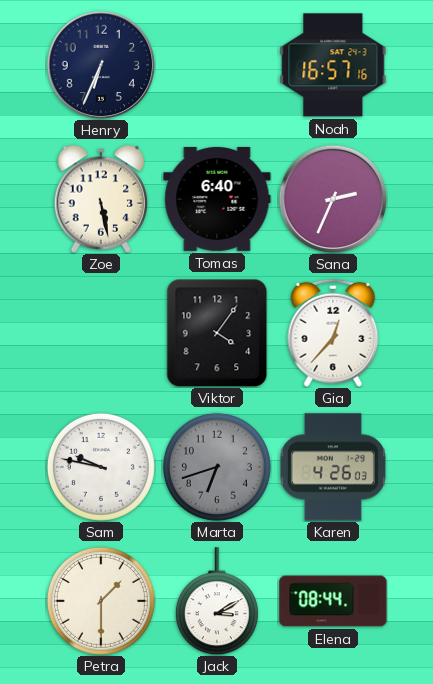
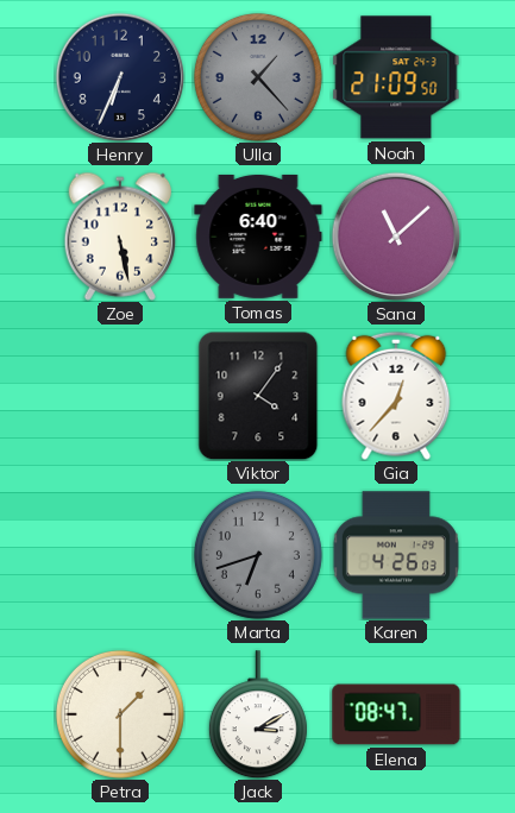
Ulla: none -> 1:23
Noah: 16:57 -> 21:09
Sana: 2:34 -> 11:08
Sam: 9:47 -> none
Elena: 08:44 -> 08:47
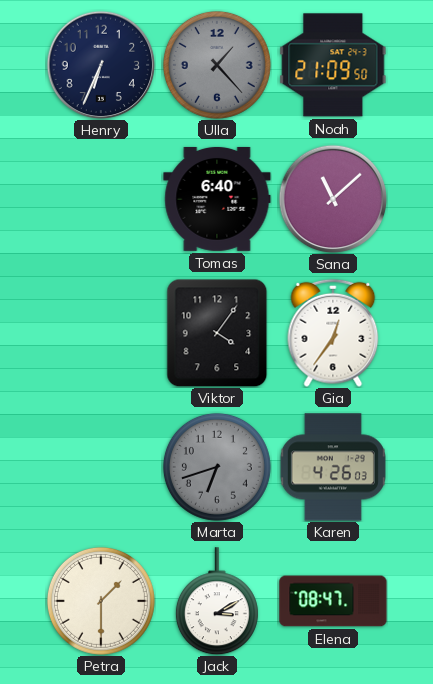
Zoe: 5:28 -> none
Gia: 12:37 -> 12:36
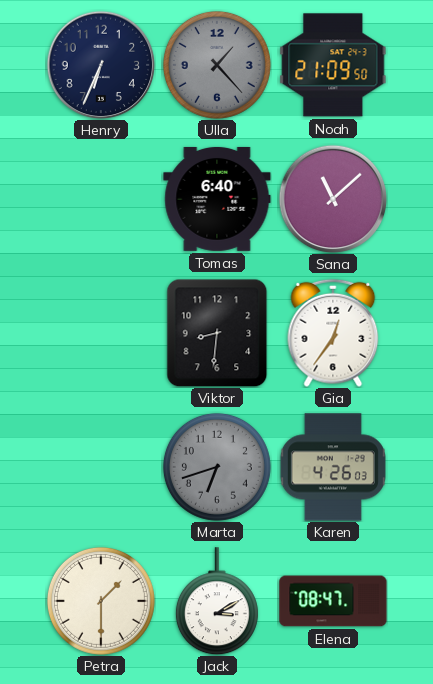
Viktor: 4:06 -> 8:31
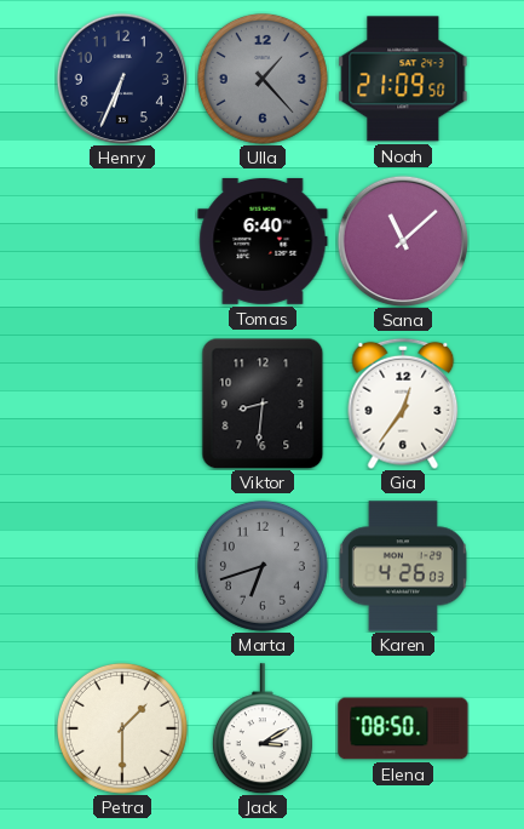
Elena: 08:47 -> 08:50
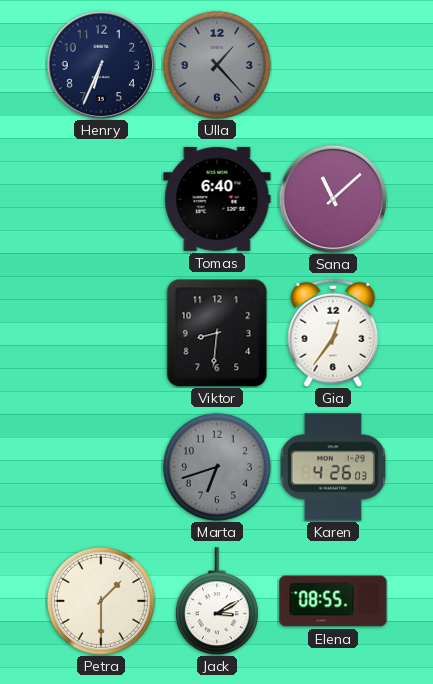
Noah: 21:09 -> none
Elena: 08:50 -> 08:55
